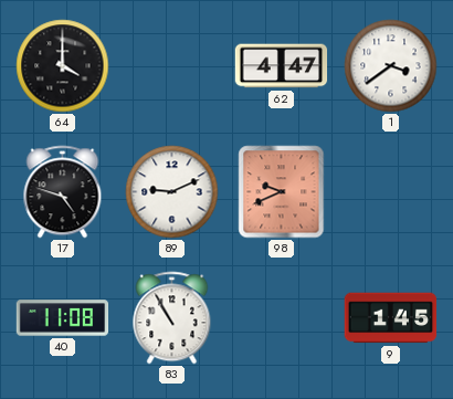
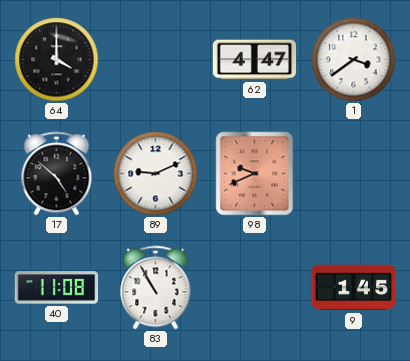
17: 4:48 -> 4:52
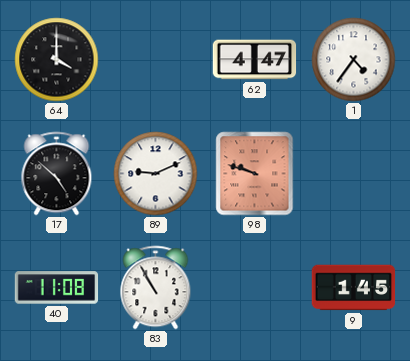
1: 3:39 -> 4:36
98: 9:41 -> 9:48
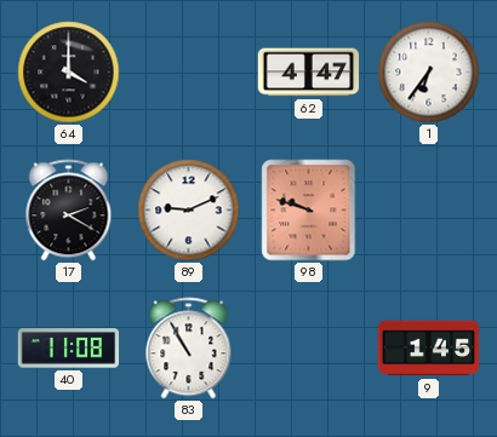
1: 4:36 -> 6:36
17: 4:52 -> 2:20
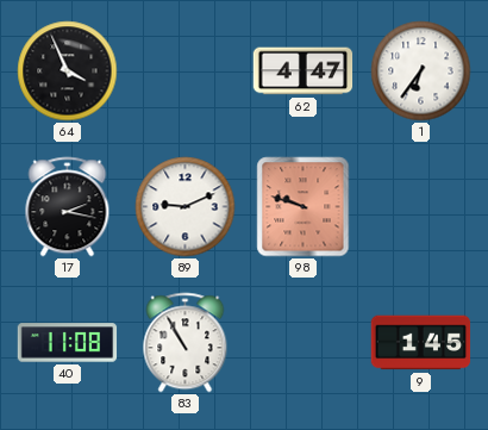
64: 4:00 -> 3:56
17: 2:20 -> 2:17
